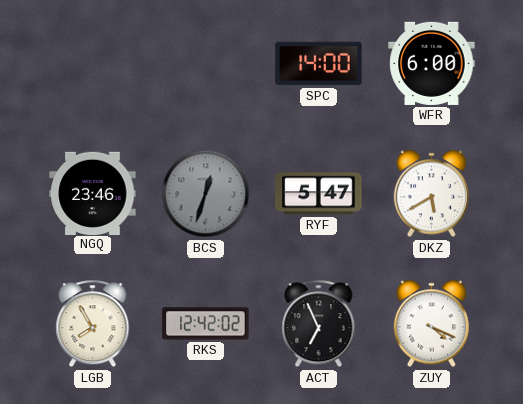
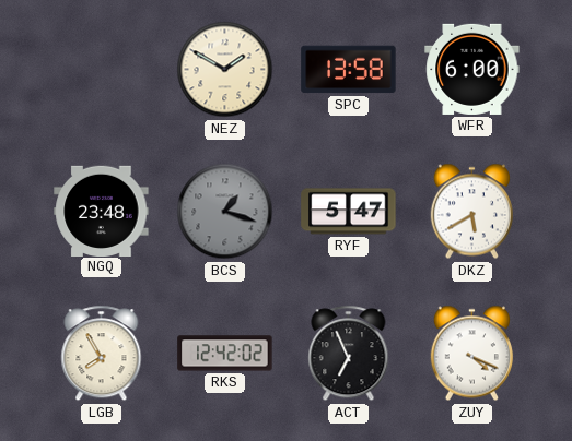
NEZ: none -> 1:50
SPC: 14:00 -> 13:58
NGQ: 23:46 -> 23:48
BCS: 12:33 -> 1:18
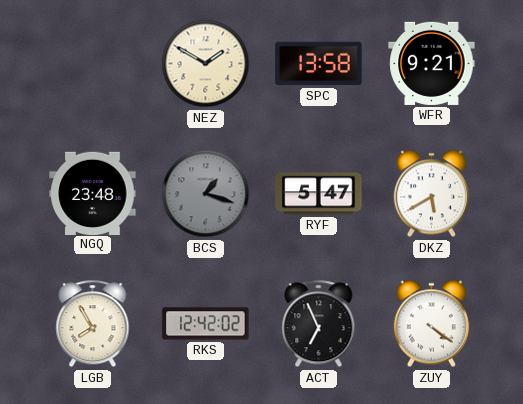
WFR: 6:00 -> 9:21
ZUY: 4:19 -> 4:21
